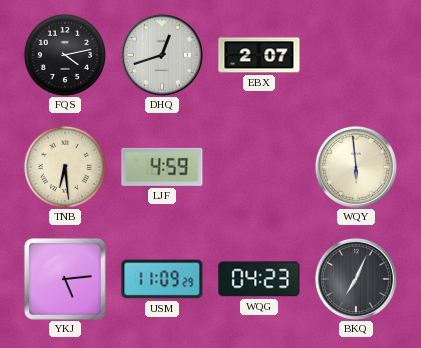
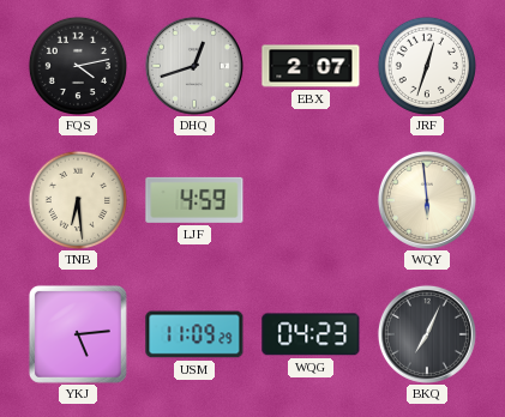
JRF: none -> 12:33
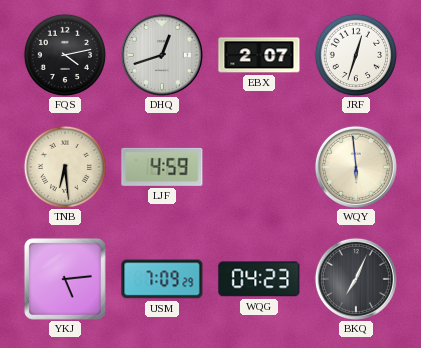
USM: 11:09 -> 7:09
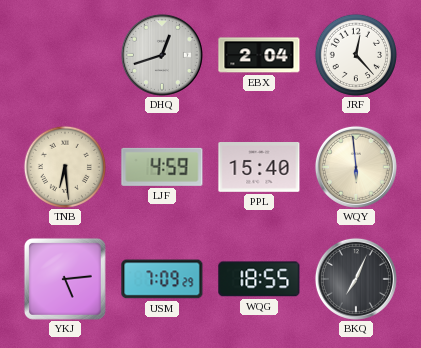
FQS: 4:13 -> none
EBX: 2:07 -> 2:04
JRF: 12:33 -> 12:23
PPL: none -> 15:40
WQG: 04:23 -> 18:55
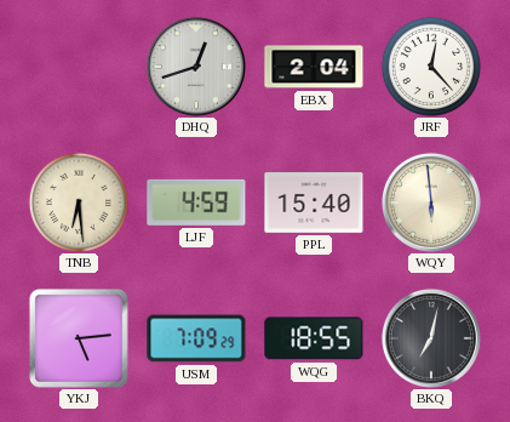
BKQ: 7:04 -> 7:02
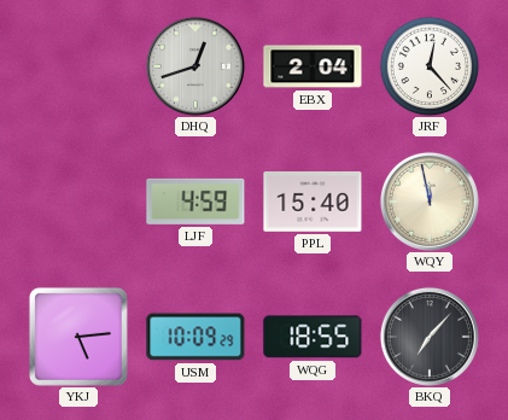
TNB: 6:29 -> none
WQY: 5:59 -> 11:58
USM: 7:09 -> 10:09
BKQ: 7:02 -> 7:07
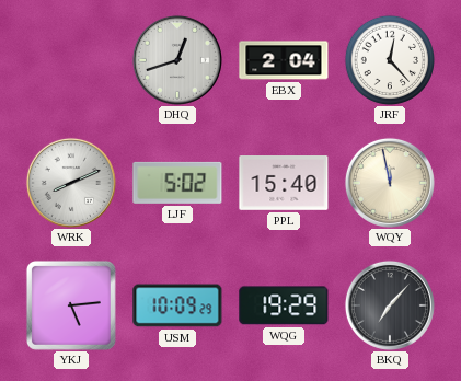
WRK: none -> 8:11
LJF: 4:59 -> 5:02
WQG: 18:55 -> 19:29
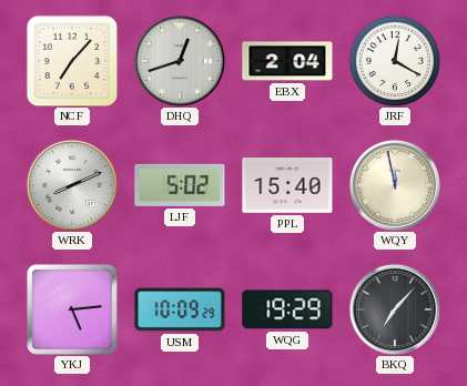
NCF: none -> 7:07
JRF: 12:23 -> 12:20
